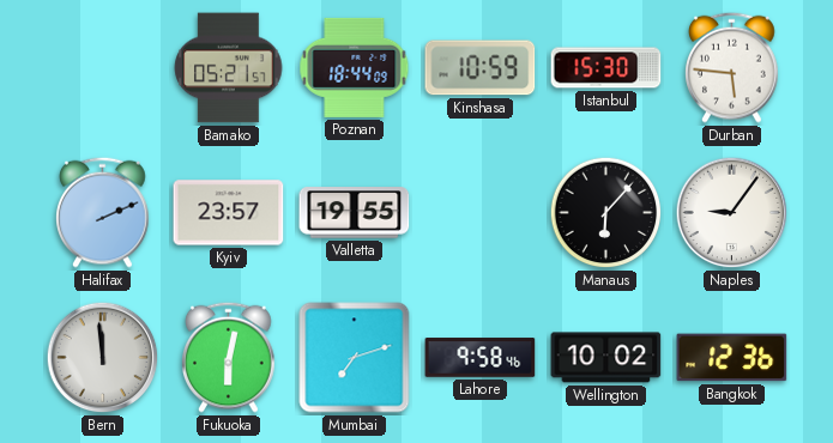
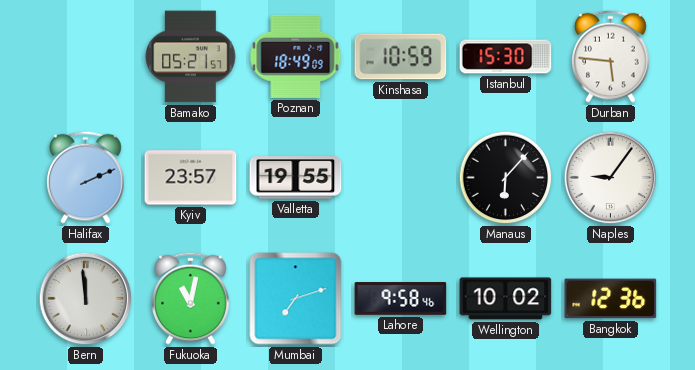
Poznan: 18:44 -> 18:49
Fukuoka: 6:02 -> 11:02
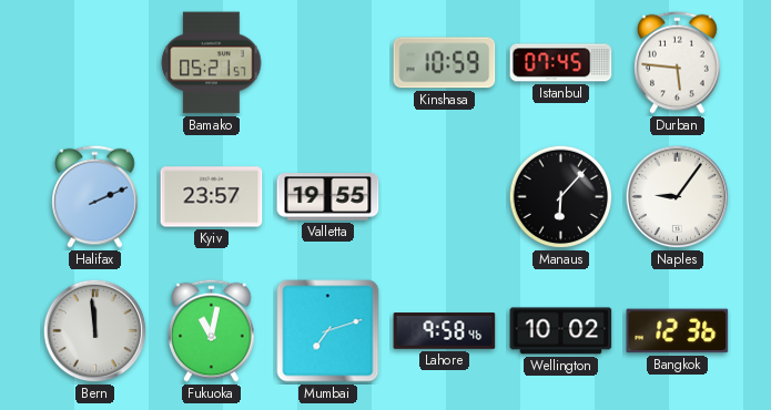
Poznan: 18:49 -> none
Istanbul: 15:30 -> 07:45
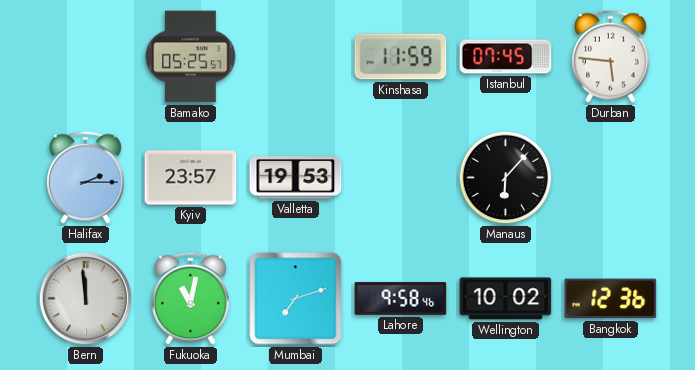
Bamako: 05:21 -> 05:25
Kinshasa: 10:59 -> 11:59
Halifax: 2:11 -> 2:15
Valletta: 19:55 -> 19:53
Naples: 9:06 -> none
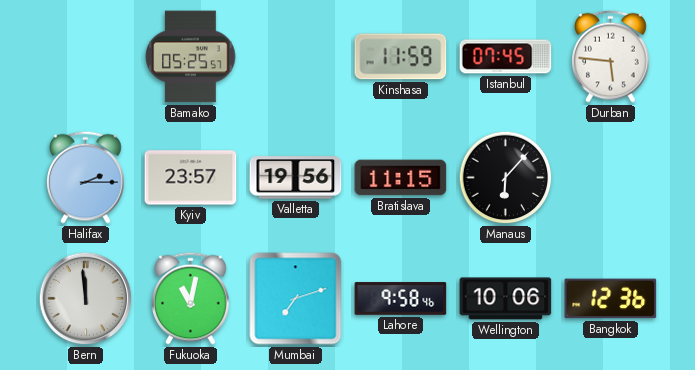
Valletta: 19:53 -> 19:56
Bratislava: none -> 11:15
Wellington: 10:02 -> 10:06
